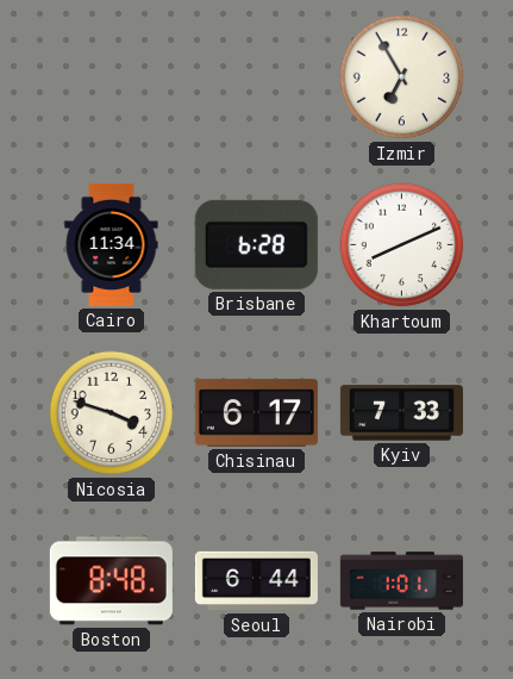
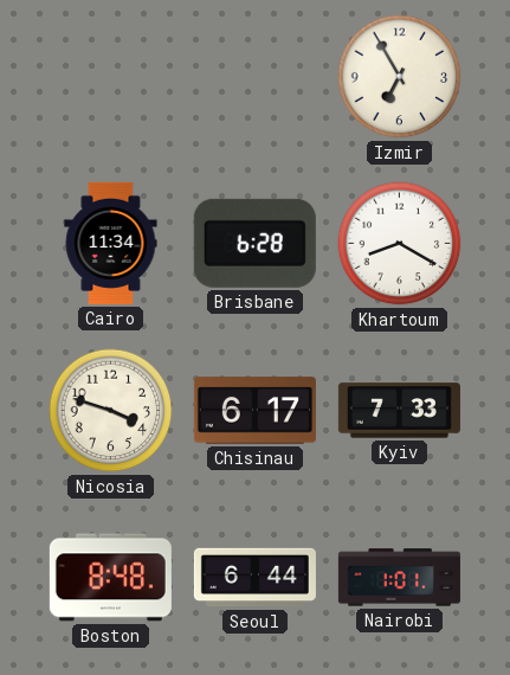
Khartoum: 8:11 -> 8:20
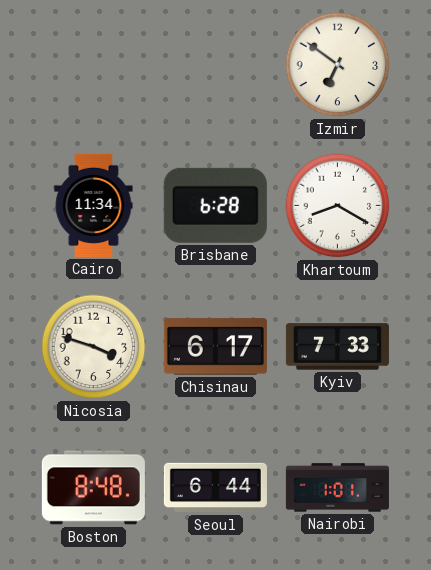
Izmir: 6:55 -> 6:51
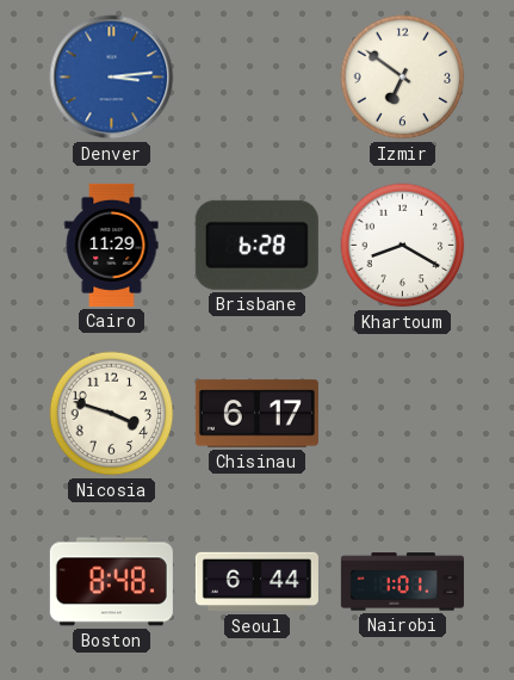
Denver: none -> 3:14
Cairo: 11:34 -> 11:29
Kyiv: 7:33 -> none
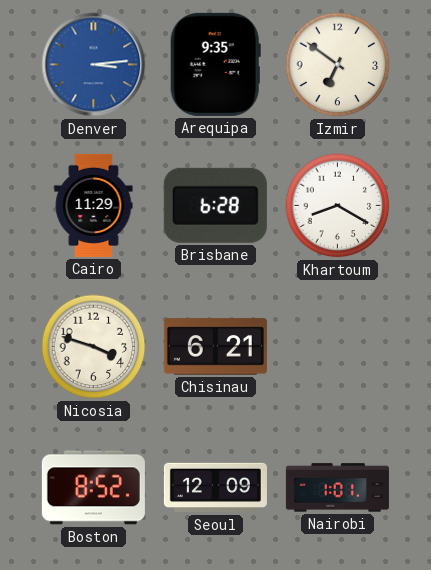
Arequipa: none -> 9:35
Chisinau: 6:17 -> 6:21
Boston: 8:48 -> 8:52
Seoul: 6:44 -> 12:09
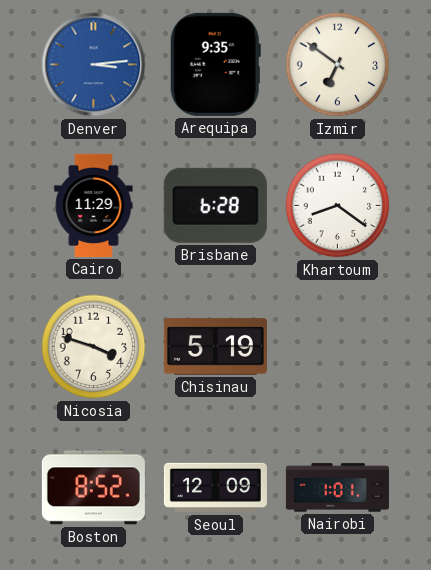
Khartoum: 8:20 -> 8:21
Chisinau: 6:21 -> 5:19
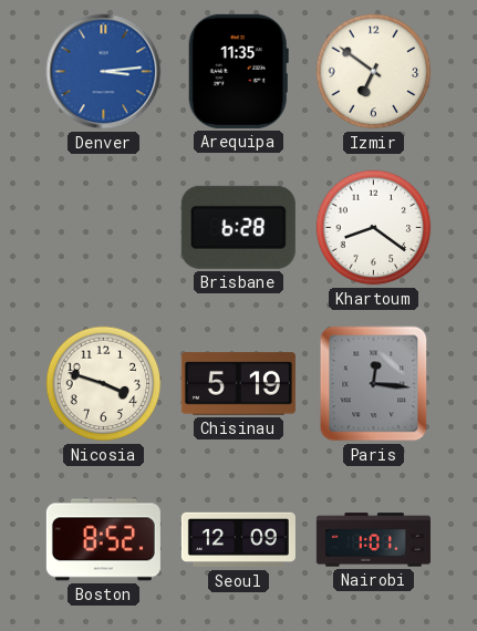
Arequipa: 9:35 -> 11:35
Cairo: 11:29 -> none
Paris: none -> 12:16
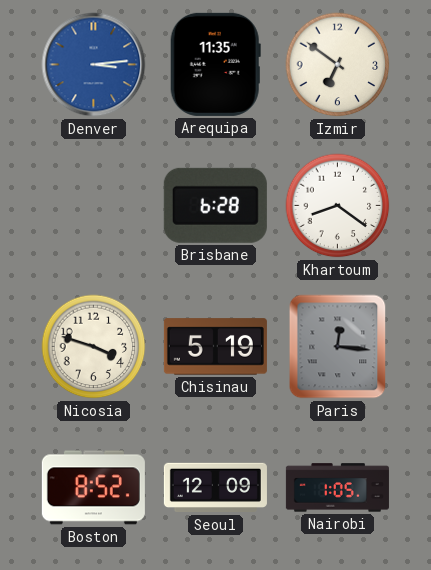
Nairobi: 1:01 -> 1:05
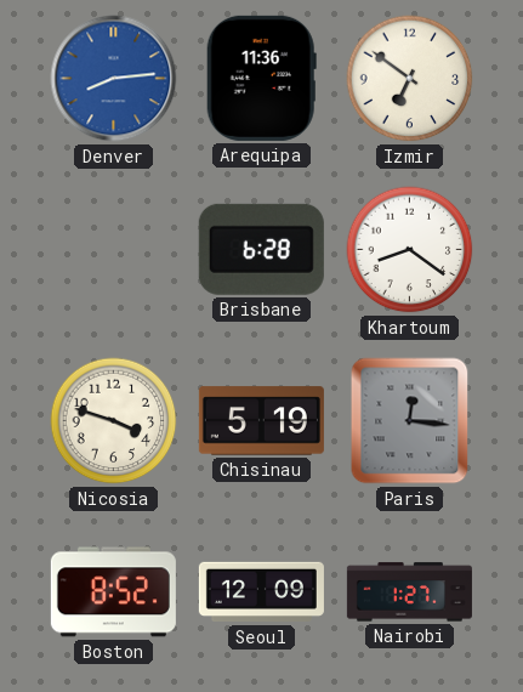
Denver: 3:14 -> 8:14
Arequipa: 11:35 -> 11:36
Nairobi: 1:05 -> 1:27
